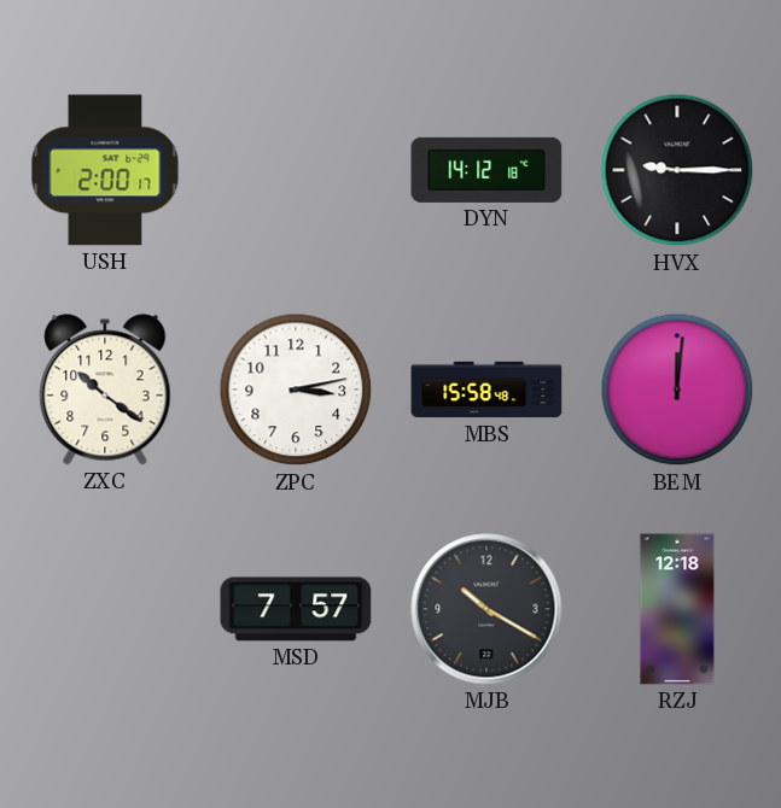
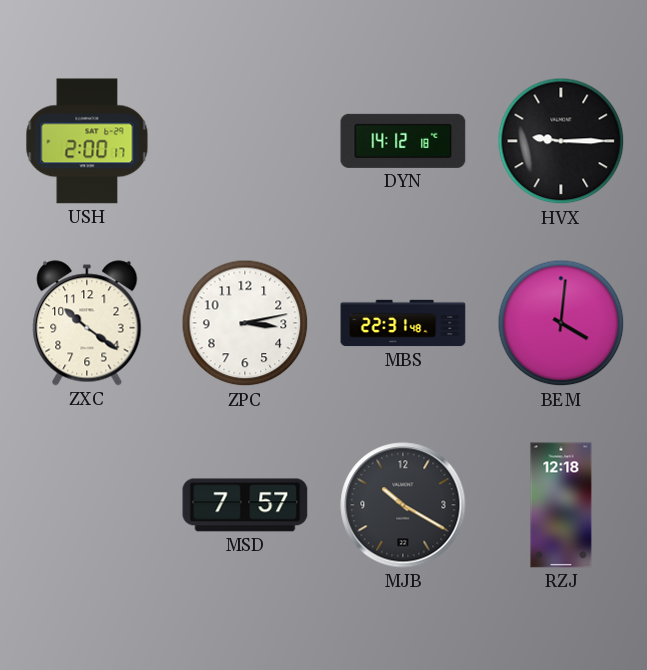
MBS: 15:58 -> 22:31
BEM: 12:01 -> 4:01
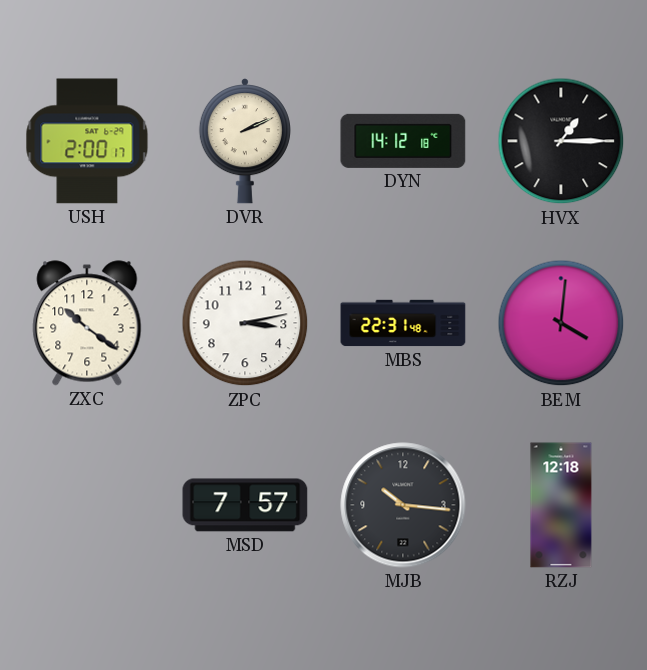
DVR: none -> 2:11
HVX: 9:15 -> 1:15
MJB: 10:20 -> 10:16
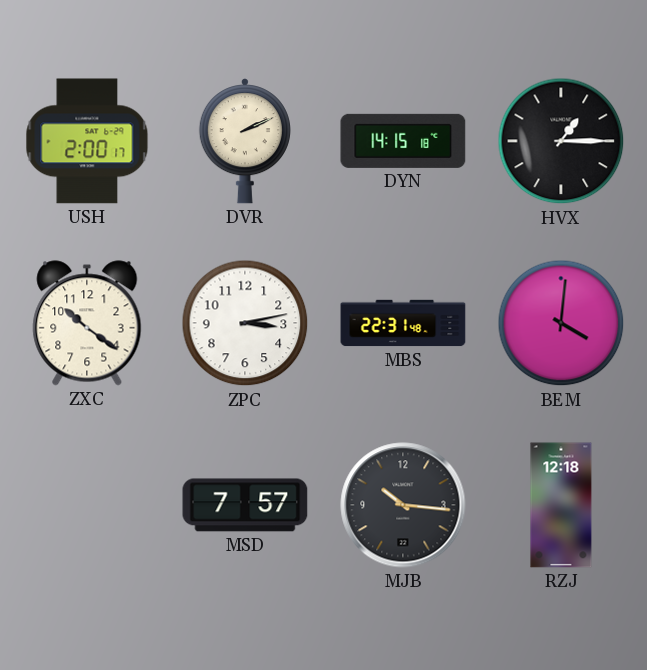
DYN: 14:12 -> 14:15
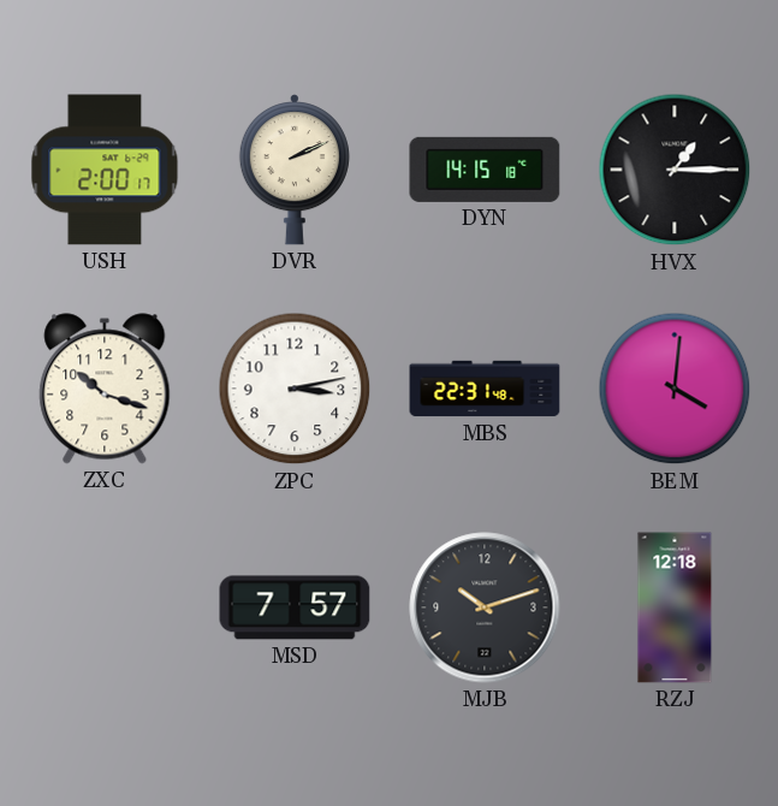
ZXC: 10:21 -> 10:18
MJB: 10:16 -> 10:12
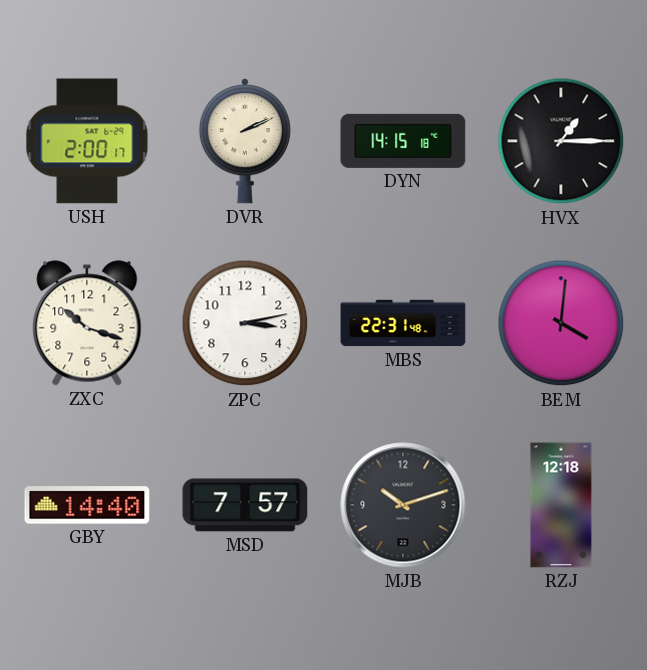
GBY: none -> 14:40
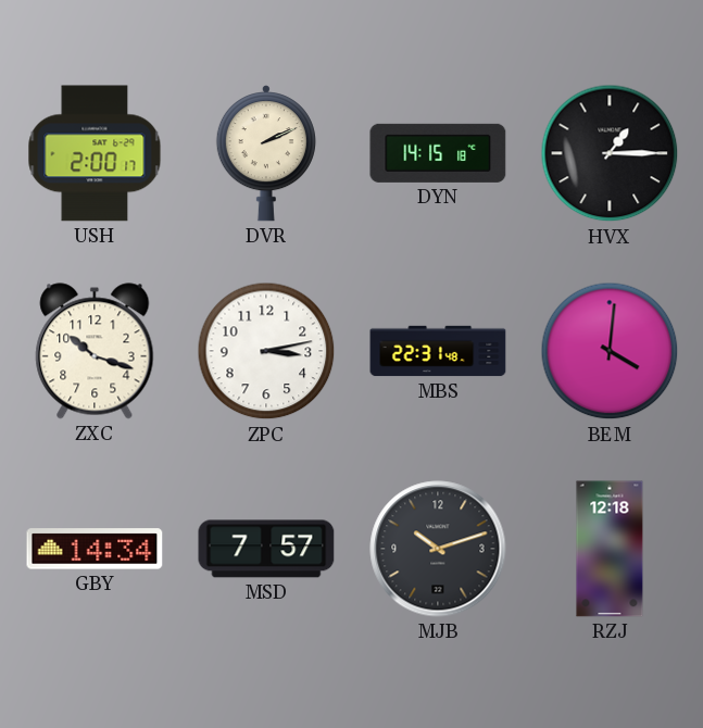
GBY: 14:40 -> 14:34
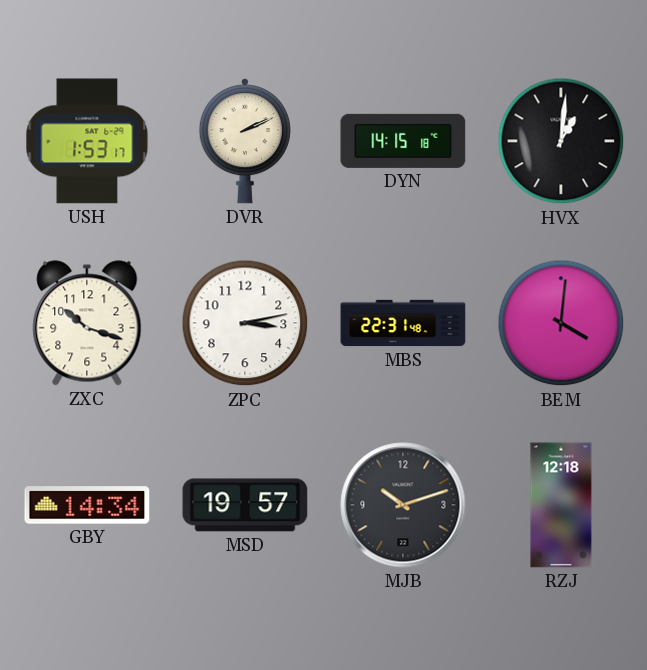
USH: 2:00 -> 1:53
HVX: 1:15 -> 1:01
MSD: 7:57 -> 19:57
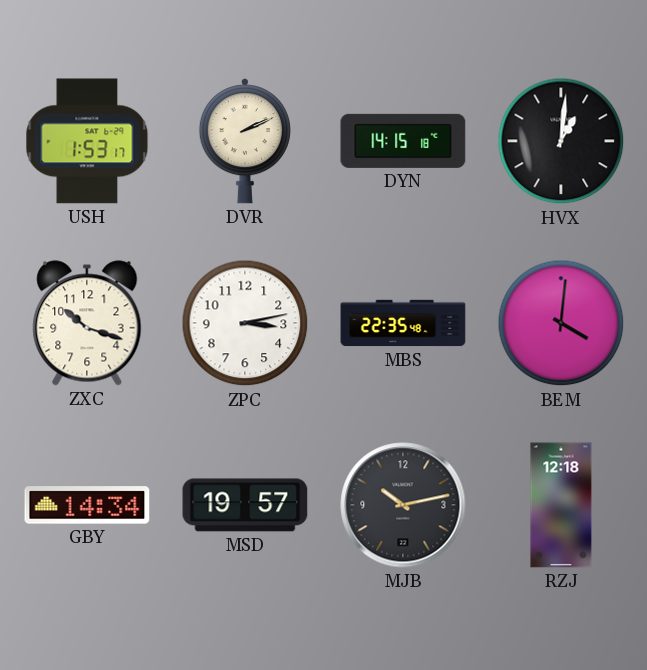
MBS: 22:31 -> 22:35
MJB: 10:12 -> 10:13
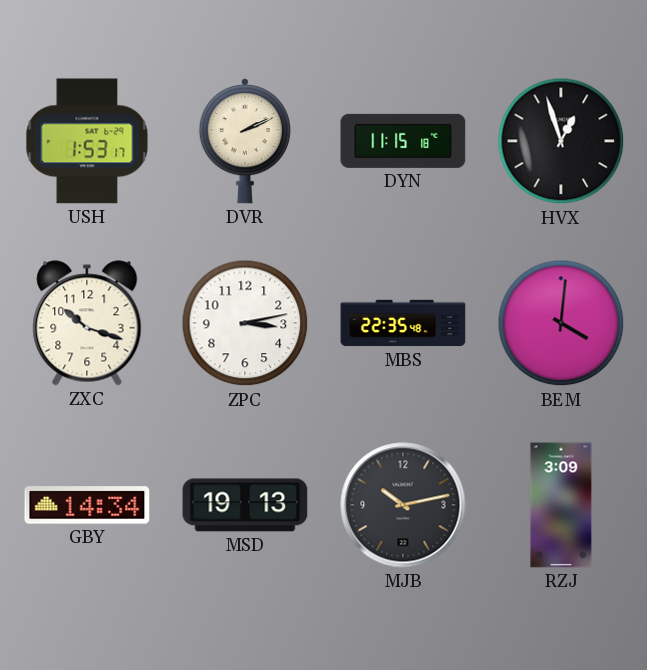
DYN: 14:15 -> 11:15
HVX: 1:01 -> 12:57
MSD: 19:57 -> 19:13
RZJ: 12:18 -> 3:09
